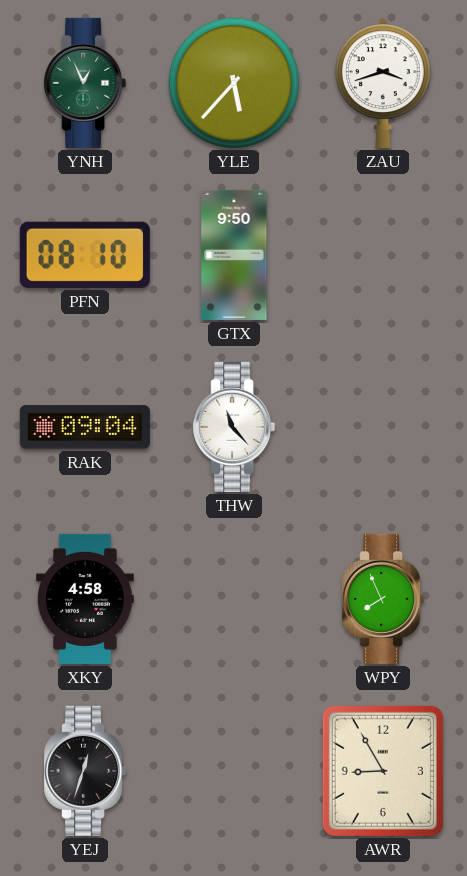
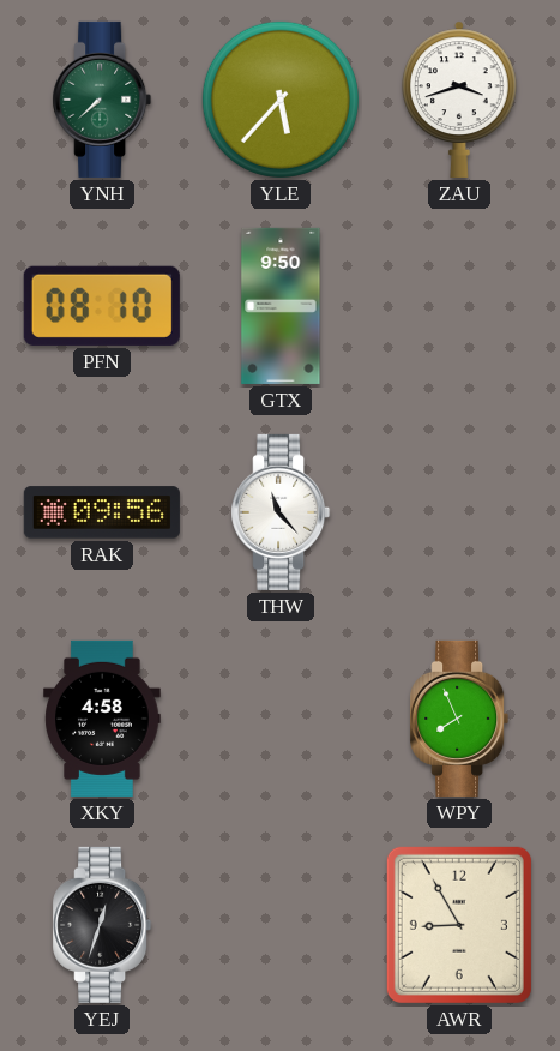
YNH: 12:56 -> 7:38
RAK: 09:04 -> 09:56
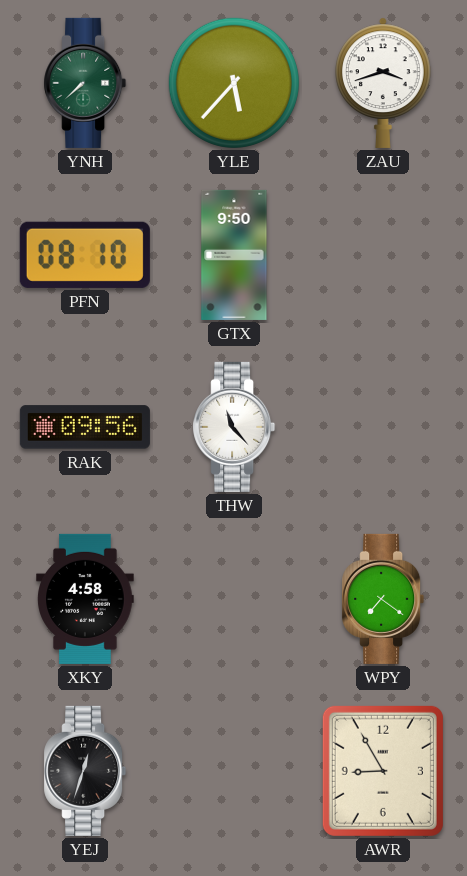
WPY: 7:56 -> 7:21
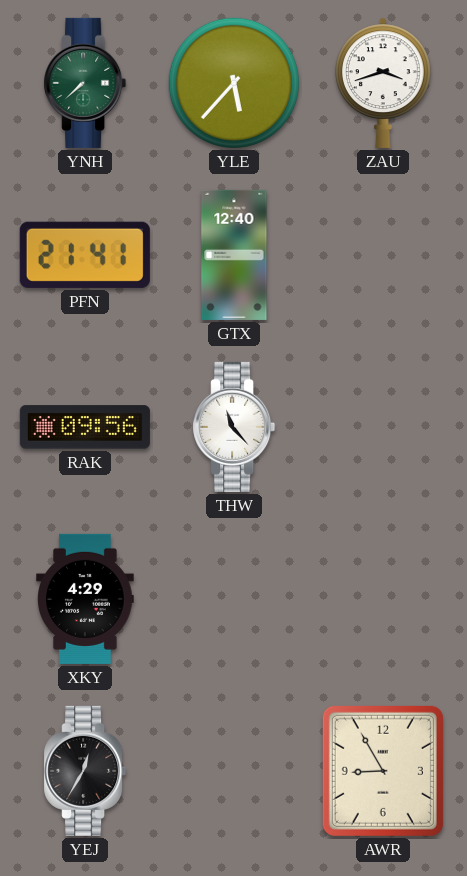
PFN: 08:10 -> 21:41
GTX: 9:50 -> 12:40
XKY: 4:58 -> 4:29
WPY: 7:21 -> none
YEJ: 12:33 -> 12:35
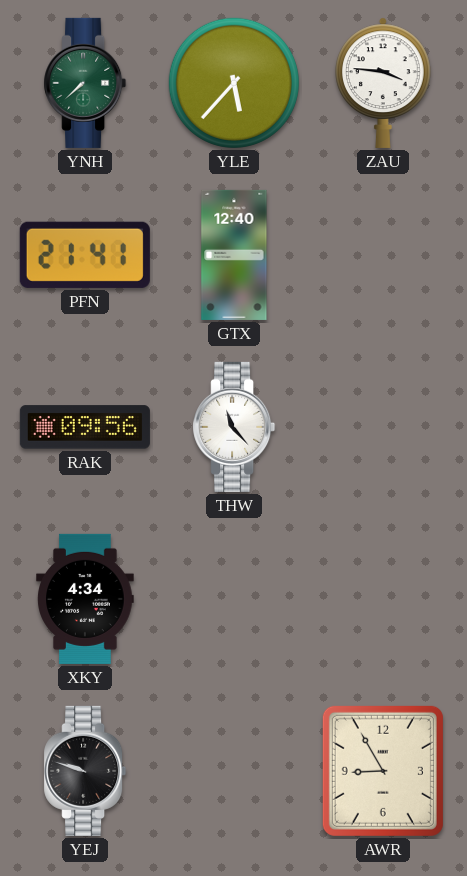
ZAU: 3:42 -> 3:46
XKY: 4:29 -> 4:34
YEJ: 12:35 -> 9:48
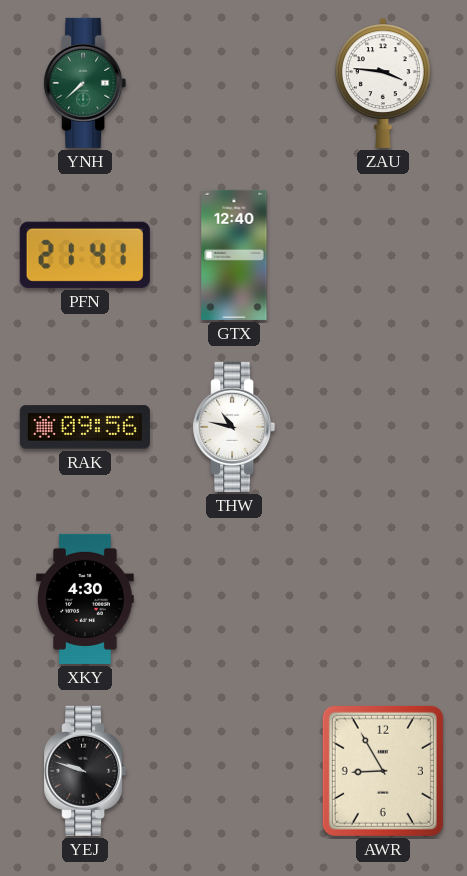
YLE: 5:37 -> none
THW: 11:23 -> 10:47
XKY: 4:34 -> 4:30
